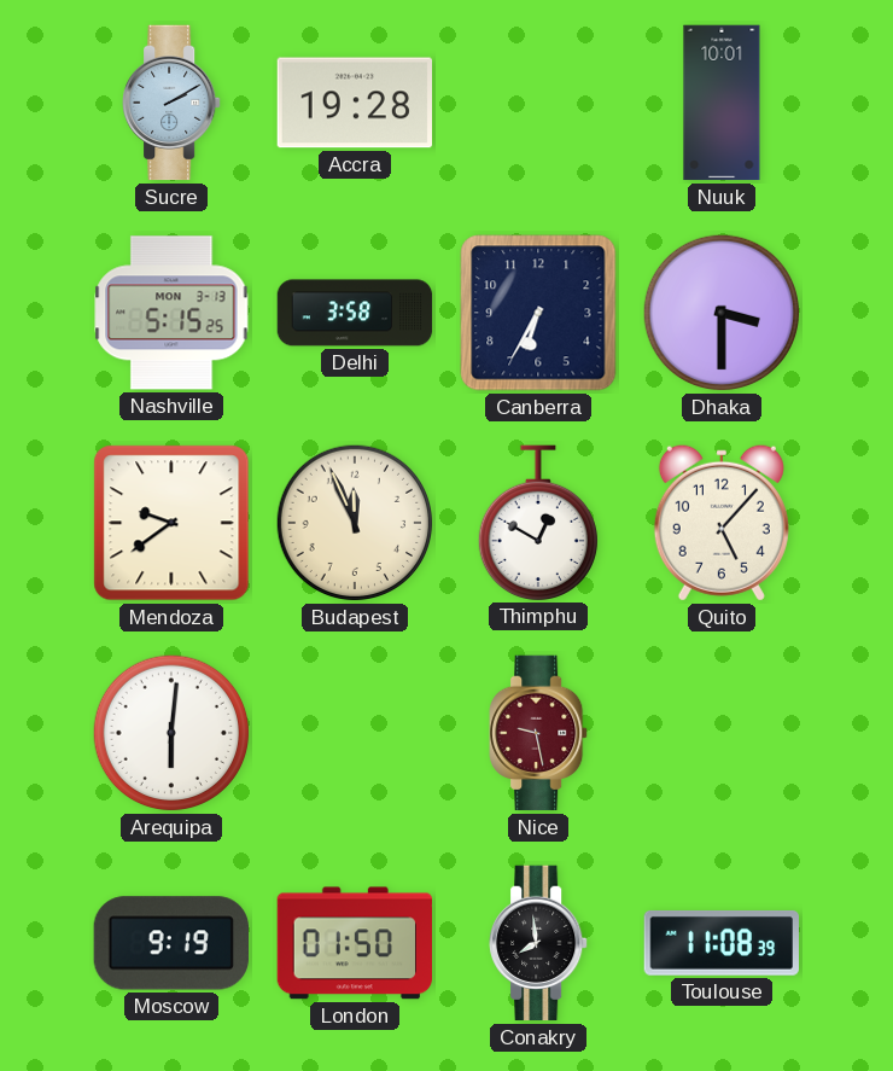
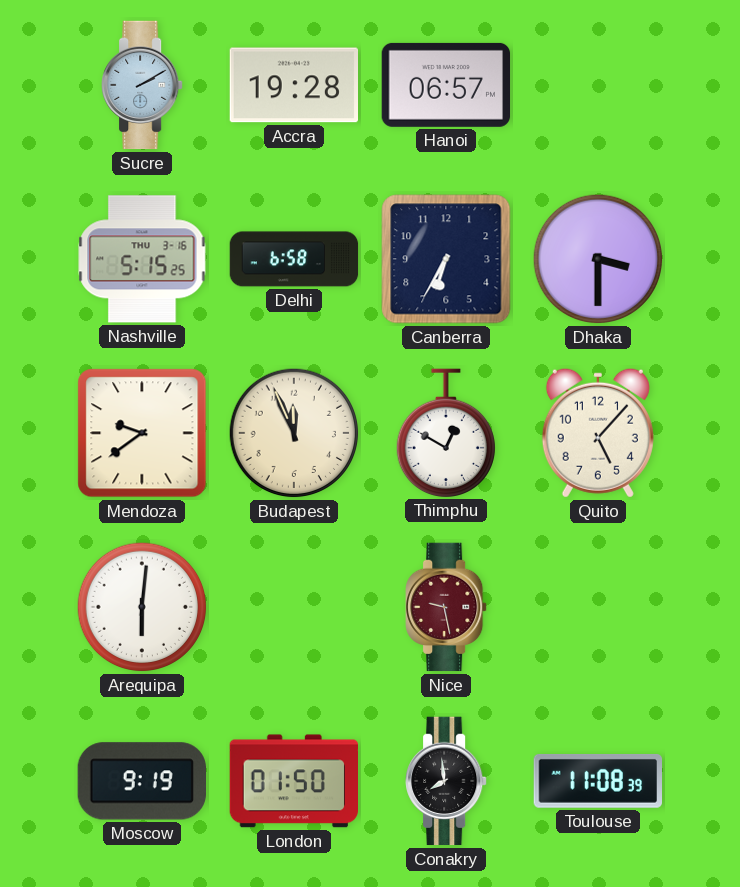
Hanoi: none -> 06:57
Nuuk: 10:01 -> none
Nashville date: MON 3-13 -> THU 3-16
Delhi: 3:58 -> 6:58
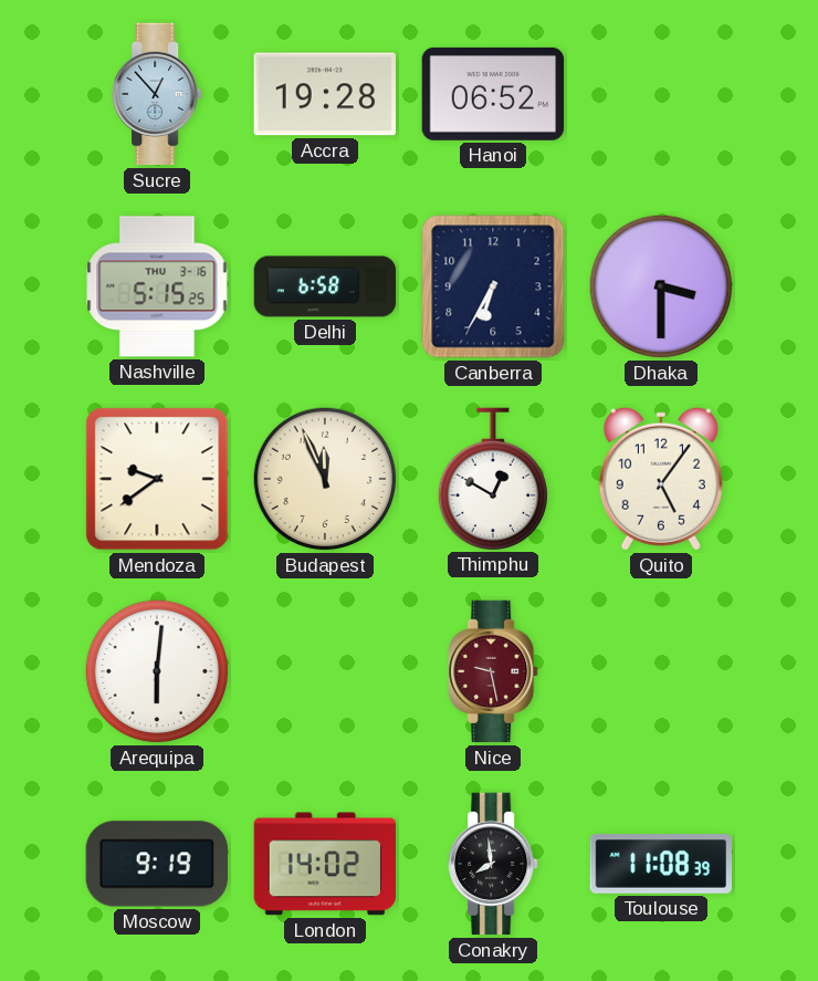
Sucre: 2:10 -> 12:53
Hanoi: 06:57 -> 06:52
Quito: 5:07 -> 5:06
London: 01:50 -> 14:02
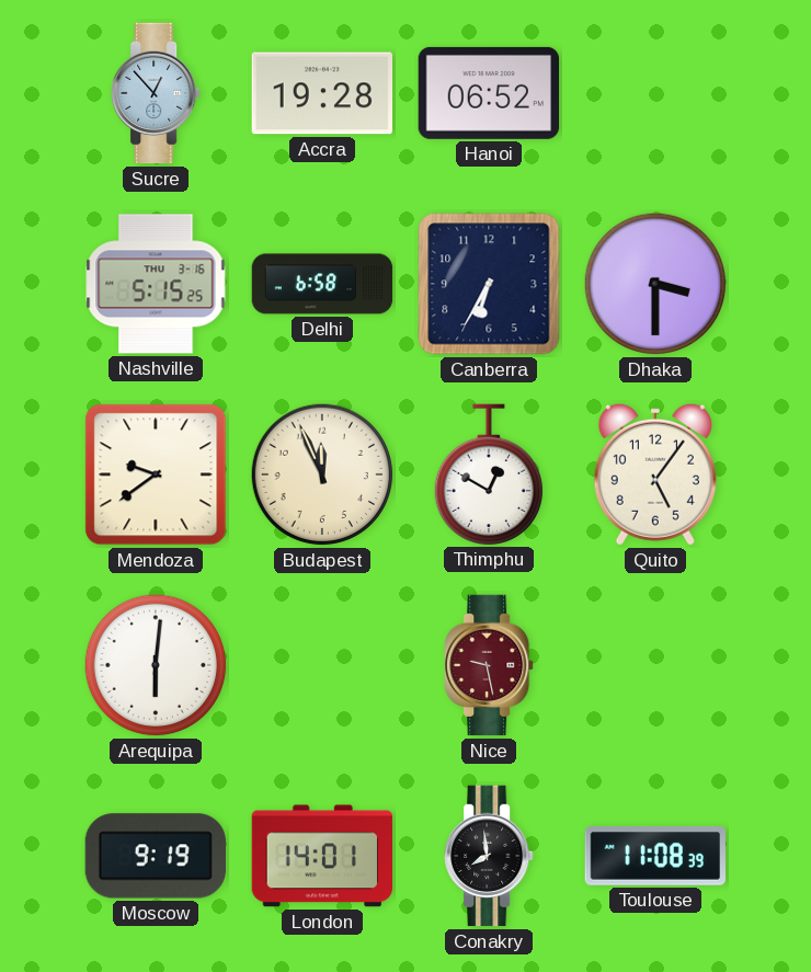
London: 14:02 -> 14:01
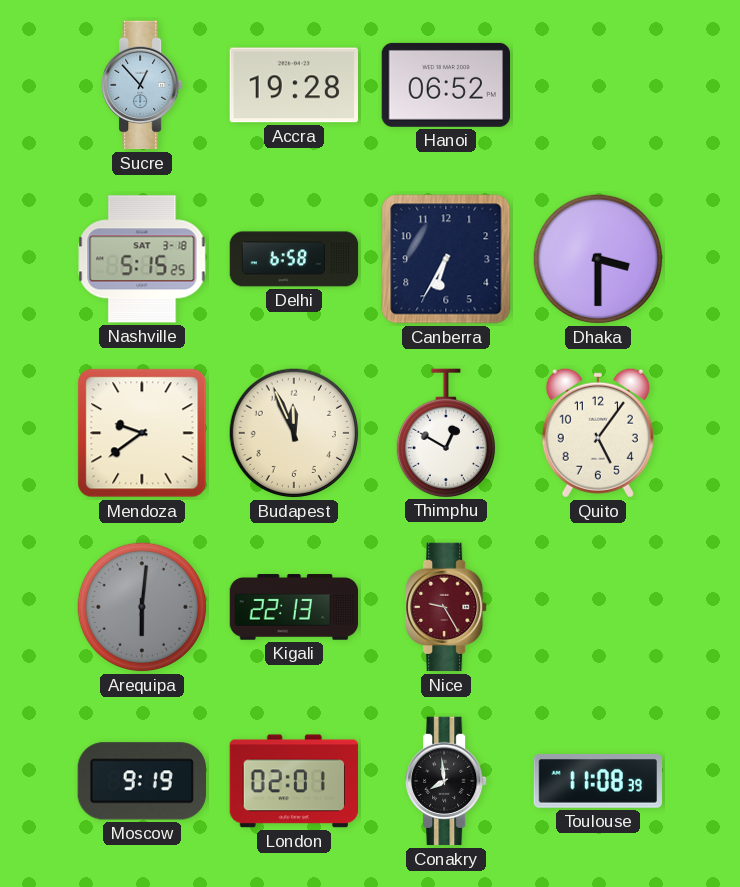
Nashville date: THU 3-16 -> SAT 3-18
Arequipa dial: white -> grey
Kigali: none -> 22:13
Nice: 9:28 -> 9:25
London: 14:01 -> 02:01
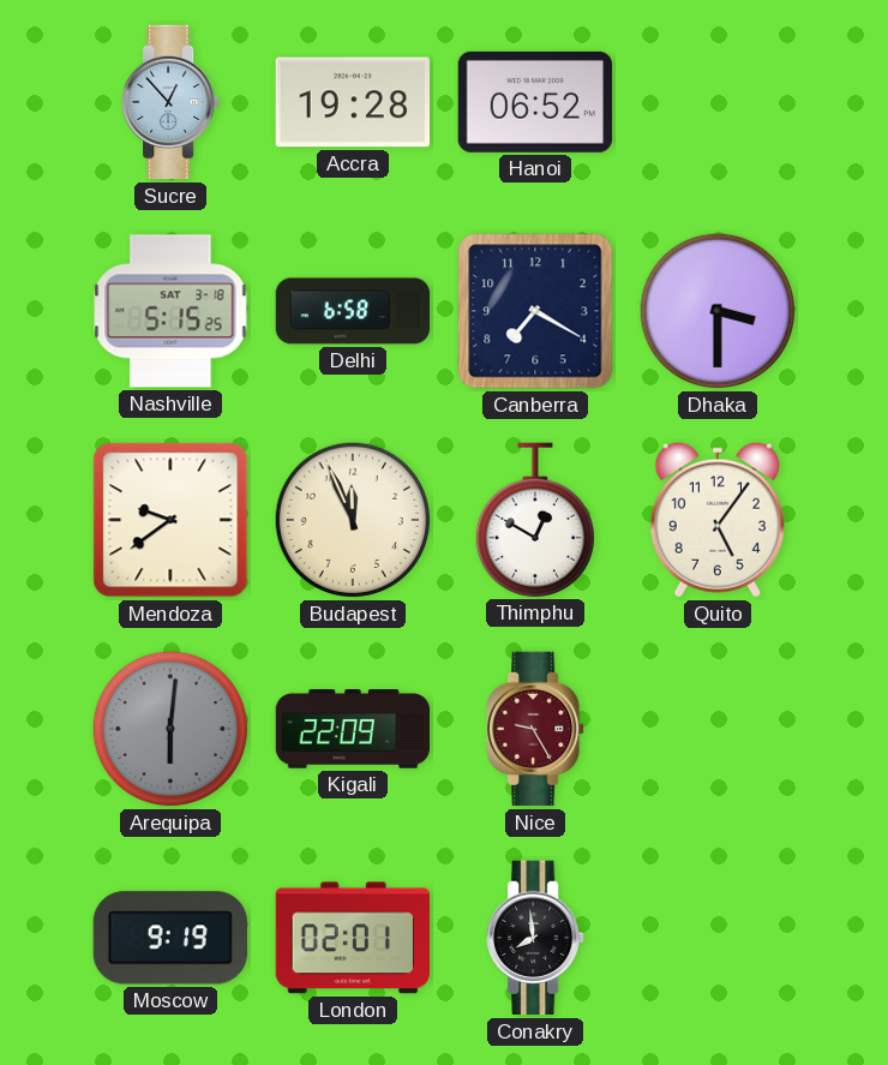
Canberra: 6:35 -> 7:20
Kigali: 22:13 -> 22:09
Toulouse: 11:08 -> none
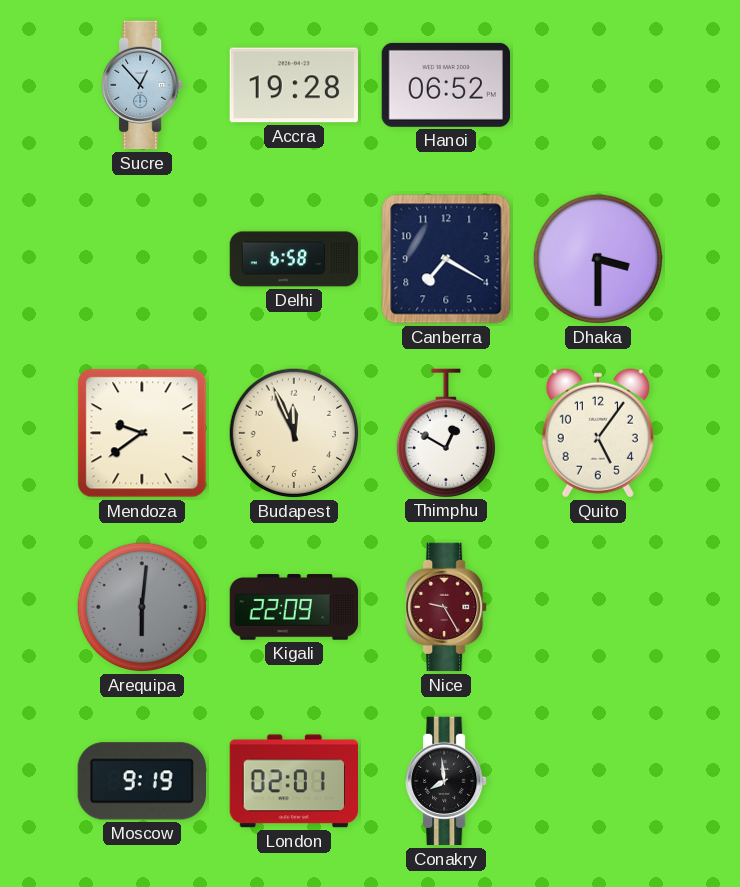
Nashville: 5:15 -> none
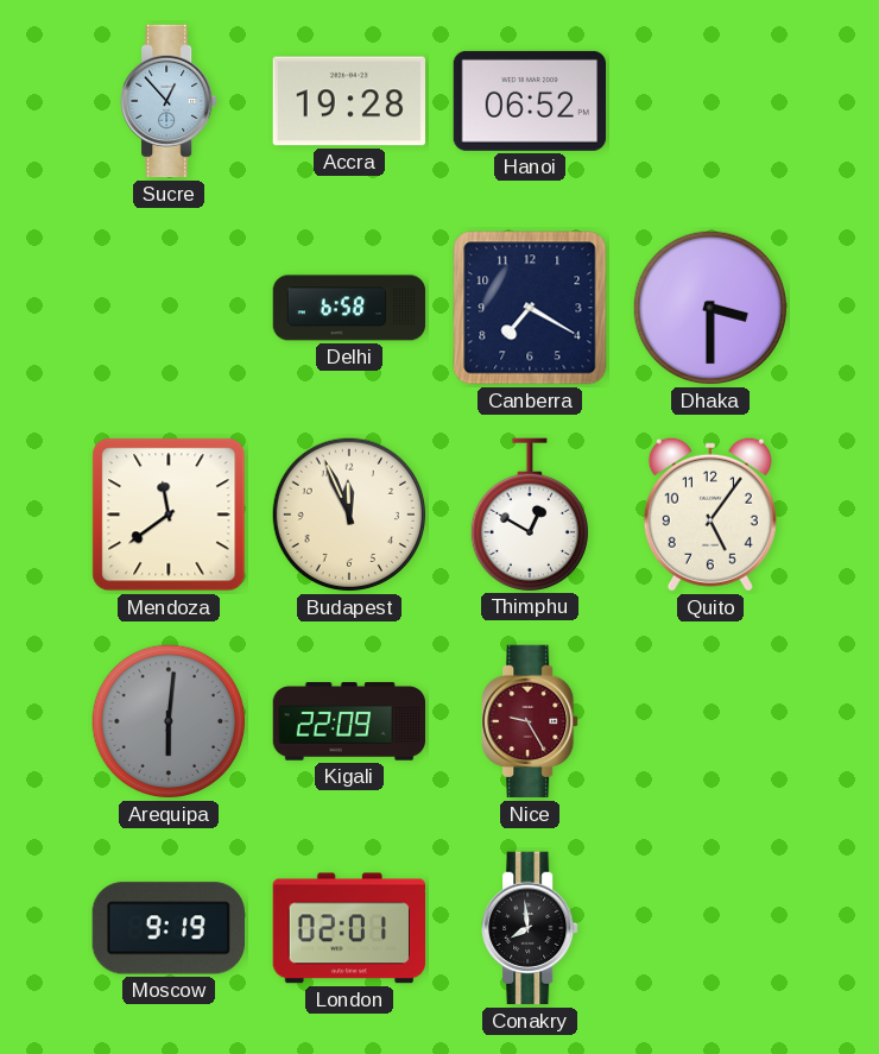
Mendoza: 9:39 -> 11:39
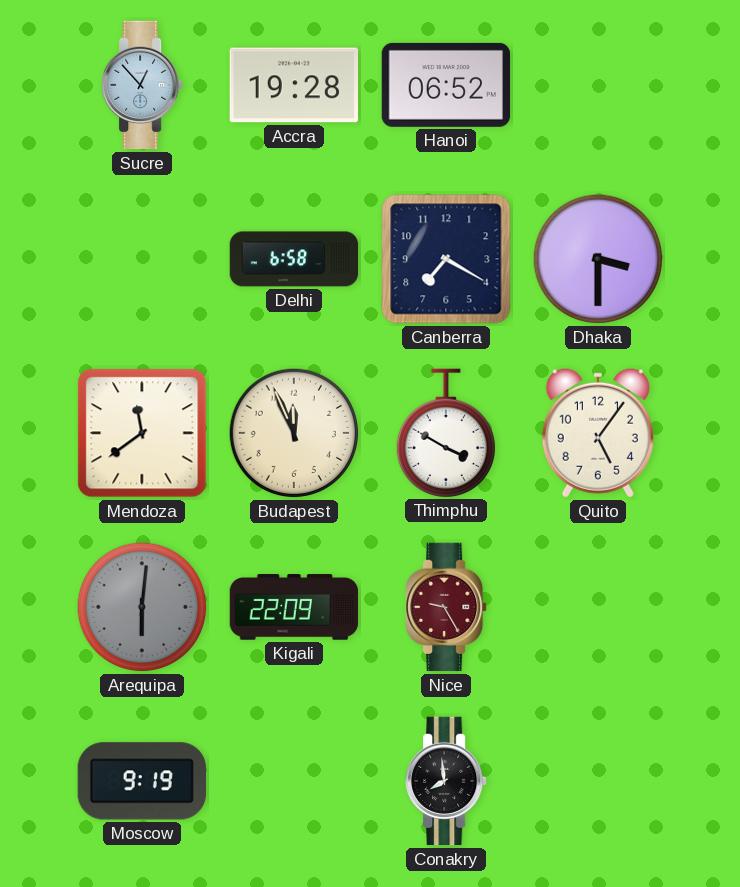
Thimphu: 12:50 -> 3:50
London: 02:01 -> none
